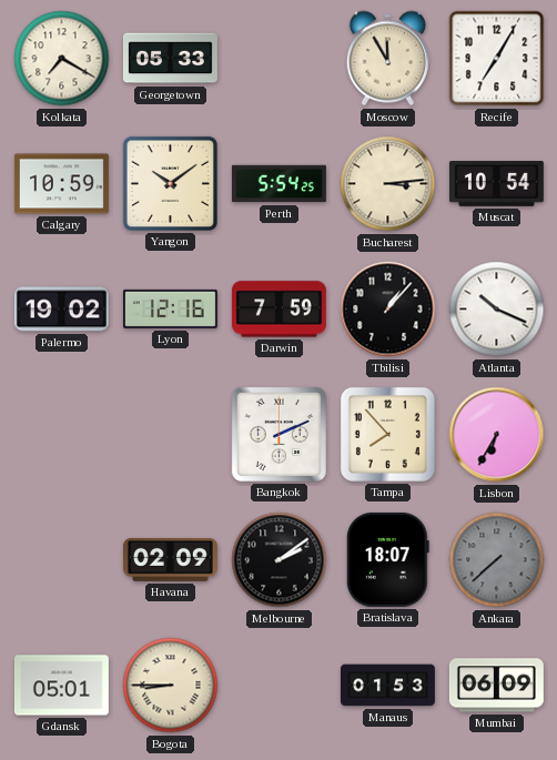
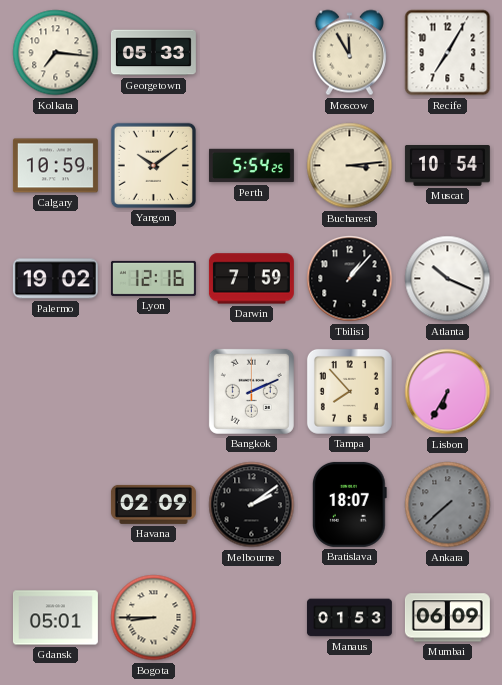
Kolkata: 7:20 -> 7:16
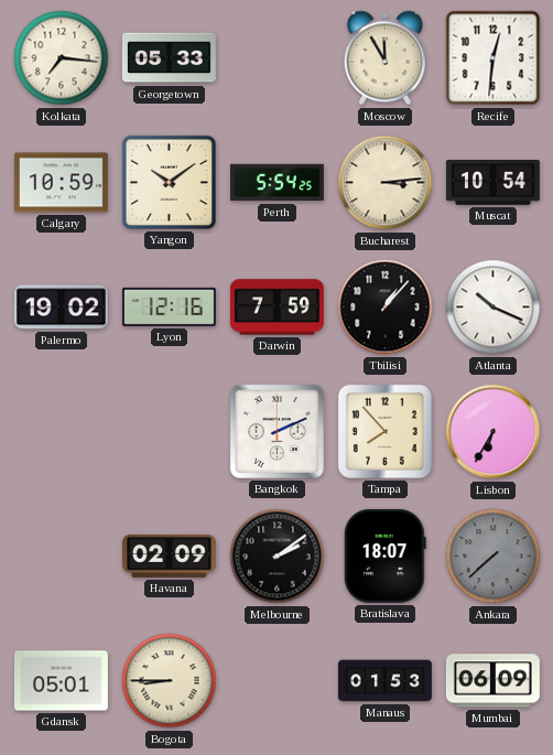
Recife: 7:05 -> 12:31
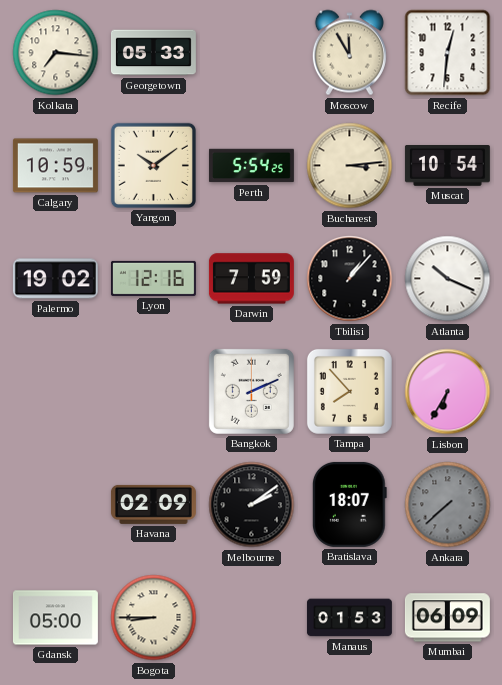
Gdansk: 05:01 -> 05:00
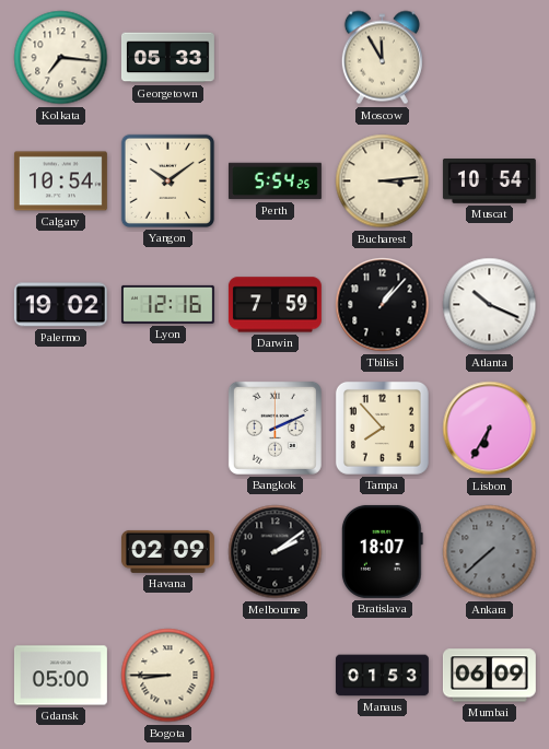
Recife: 12:31 -> none
Calgary: 10:59 -> 10:54
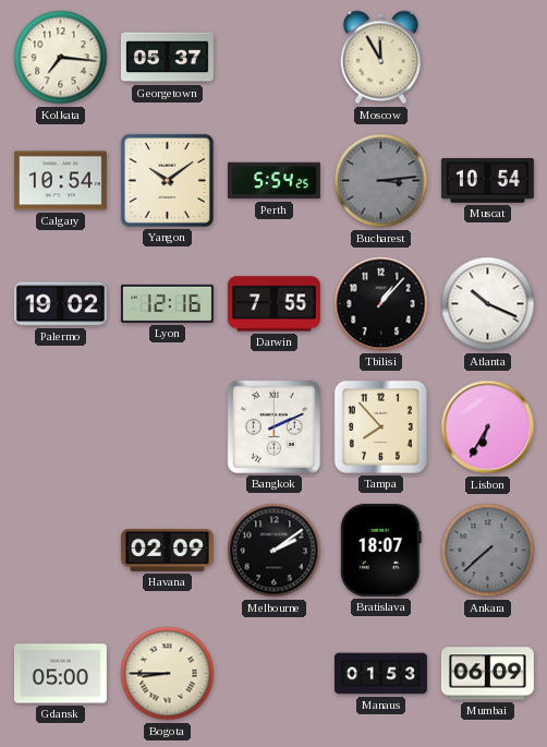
Georgetown: 05:33 -> 05:37
Bucharest dial: cream -> grey
Darwin: 7:59 -> 7:55
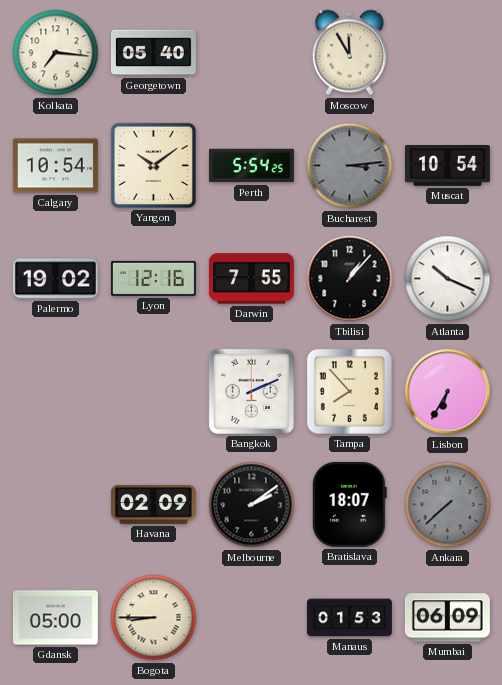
Georgetown: 05:37 -> 05:40
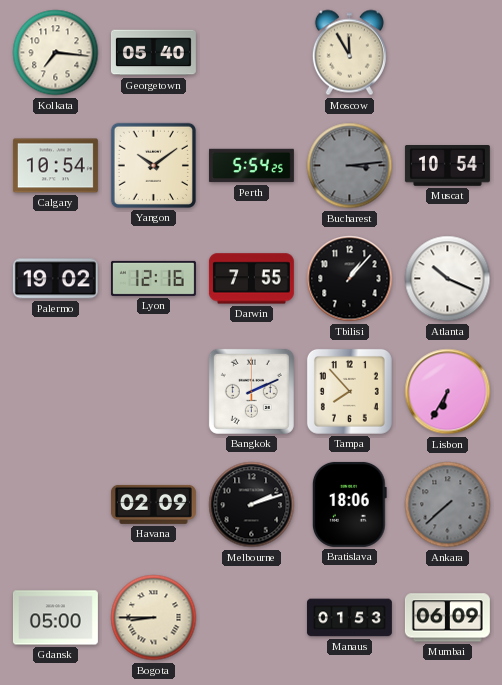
Melbourne: 2:09 -> 2:12
Bratislava: 18:07 -> 18:06
